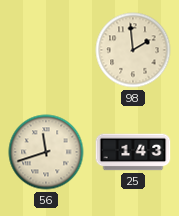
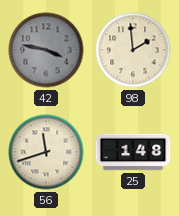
42: none -> 3:47
25: 1:43 -> 1:48
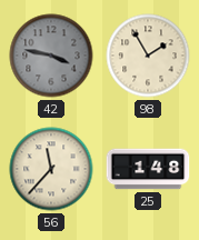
98: 1:59 -> 1:55
56: 11:42 -> 11:37
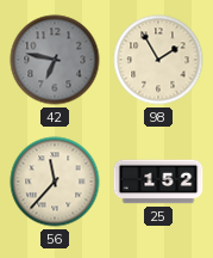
42: 3:47 -> 6:47
25: 1:48 -> 1:52
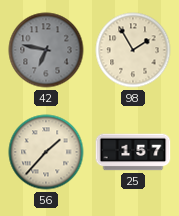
56: 11:37 -> 1:37
25: 1:52 -> 1:57
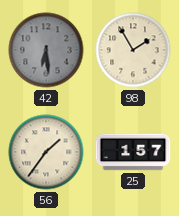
42: 6:47 -> 6:29
56: 1:37 -> 1:36
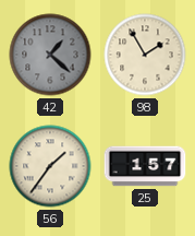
42: 6:29 -> 1:22
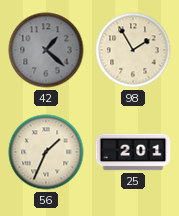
56: 1:36 -> 1:34
25: 1:57 -> 2:01
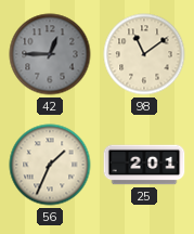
42: 1:22 -> 12:45
98: 1:55 -> 11:09
